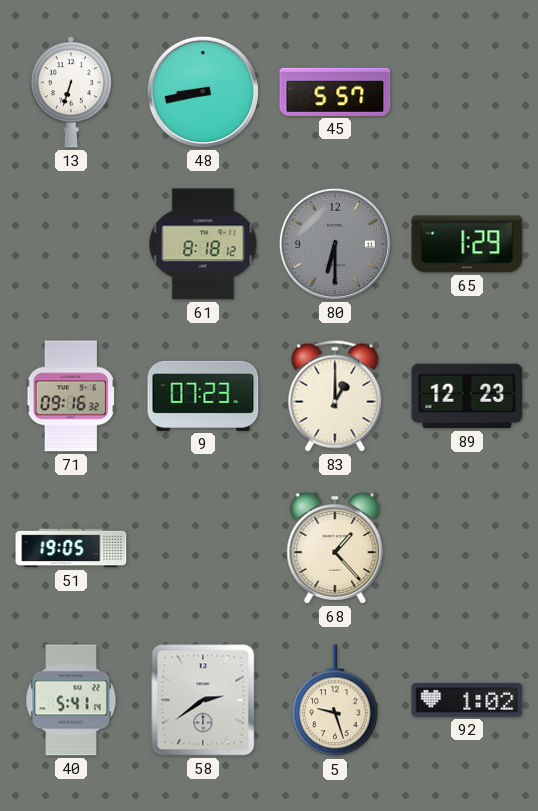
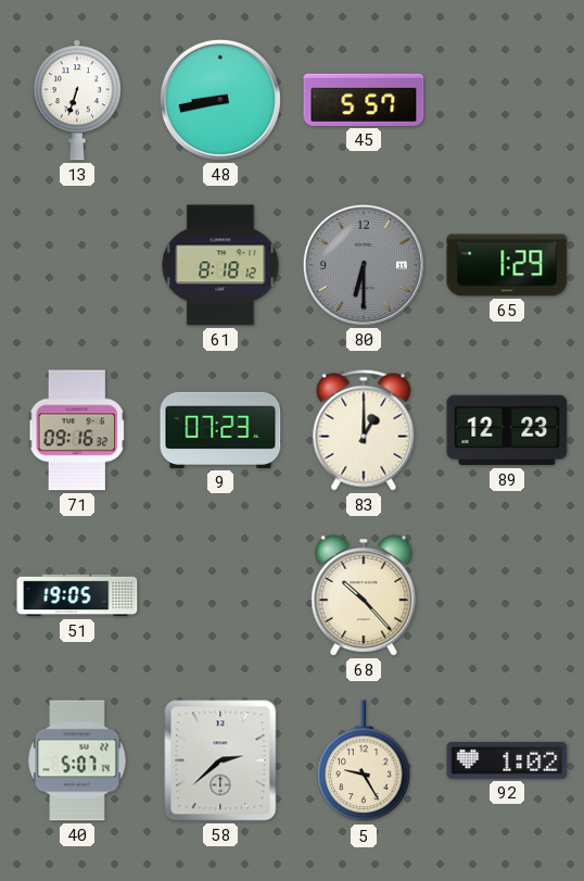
68: 1:23 -> 10:23
40: 5:41 -> 5:07
58: 2:39 -> 2:38
5: 9:27 -> 9:25
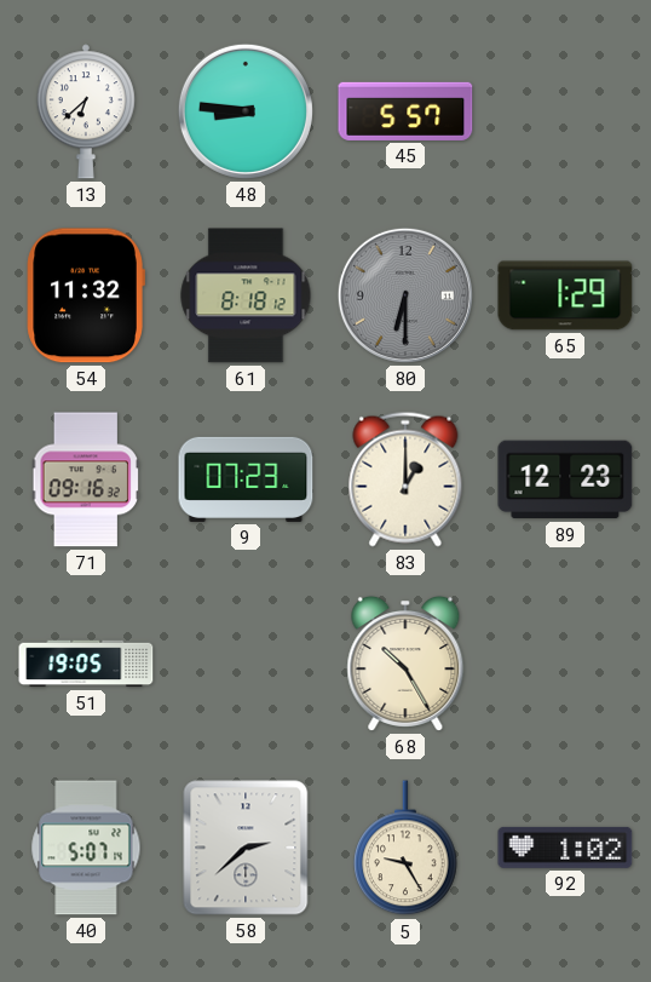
13: 6:33 -> 6:38
48: 8:43 -> 8:46
54: none -> 11:32
68: 10:23 -> 10:25
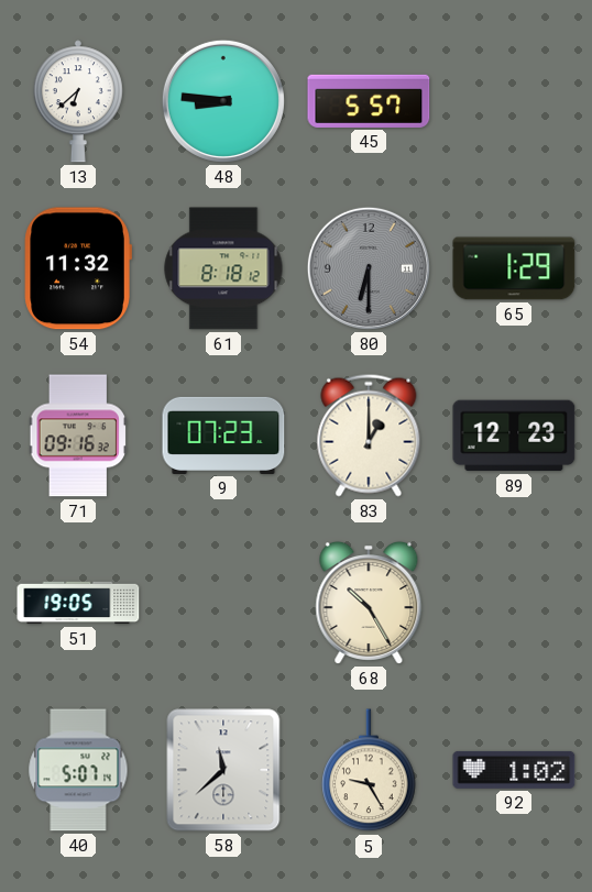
58: 2:38 -> 11:38
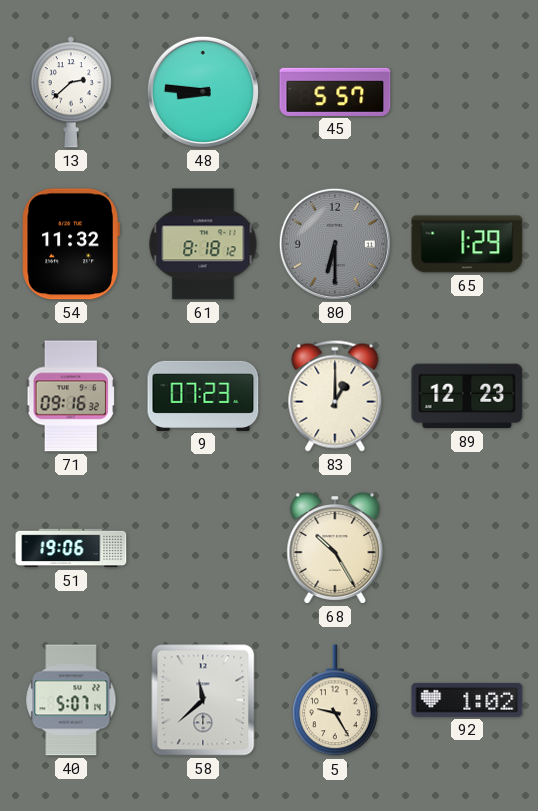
13: 6:38 -> 2:38
51: 19:05 -> 19:06
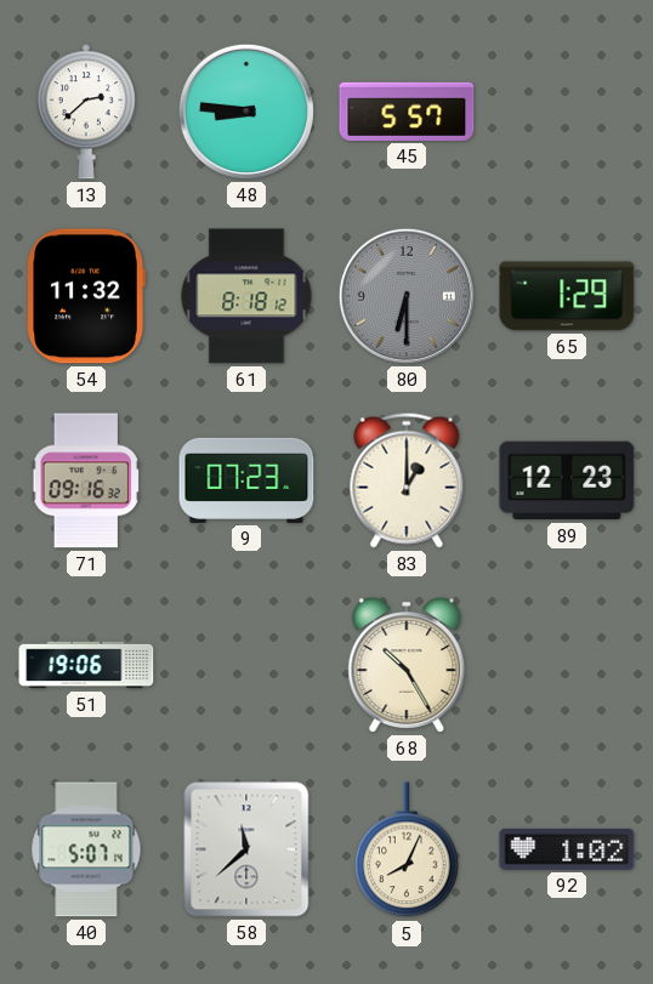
5: 9:25 -> 8:04
